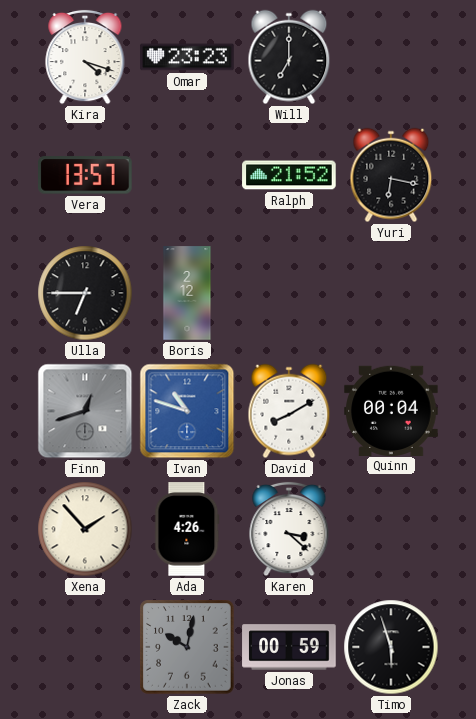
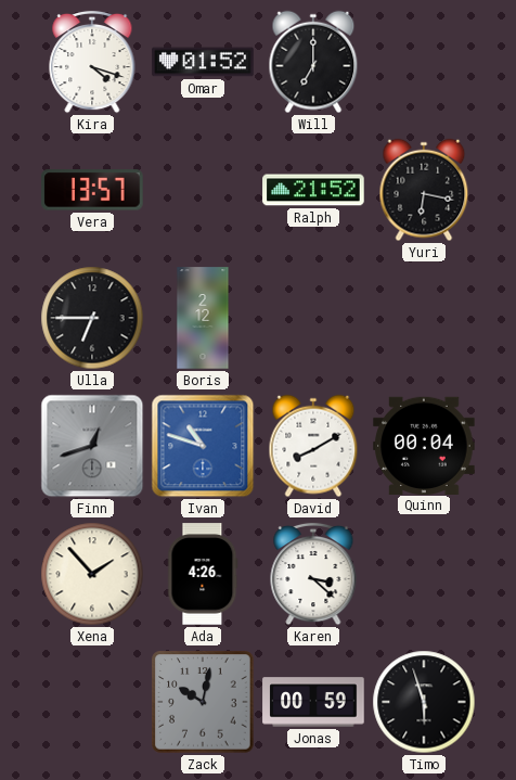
Omar: 23:23 -> 01:52
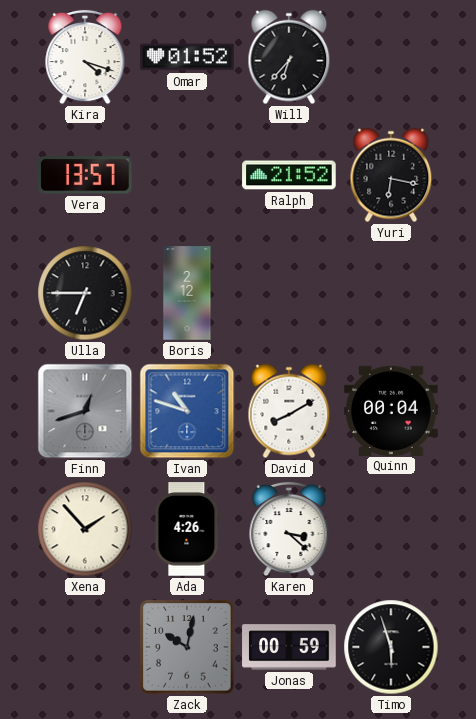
Will: 7:00 -> 6:37
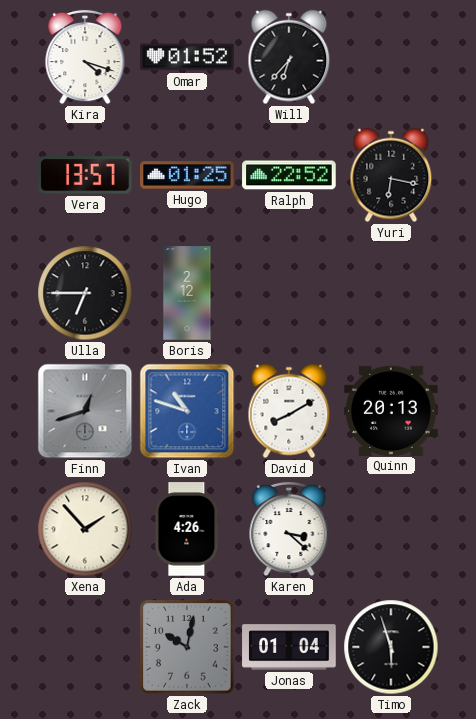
Hugo: none -> 01:25
Ralph: 21:52 -> 22:52
Quinn: 00:04 -> 20:13
Jonas: 00:59 -> 01:04
